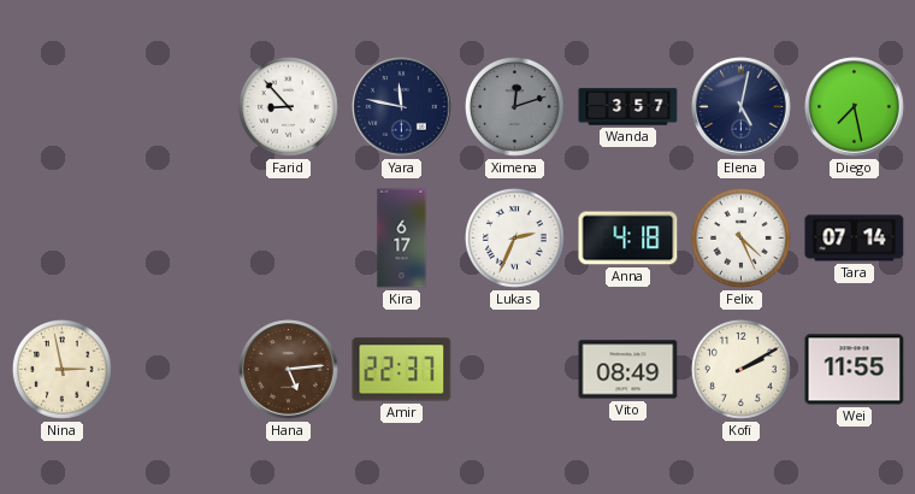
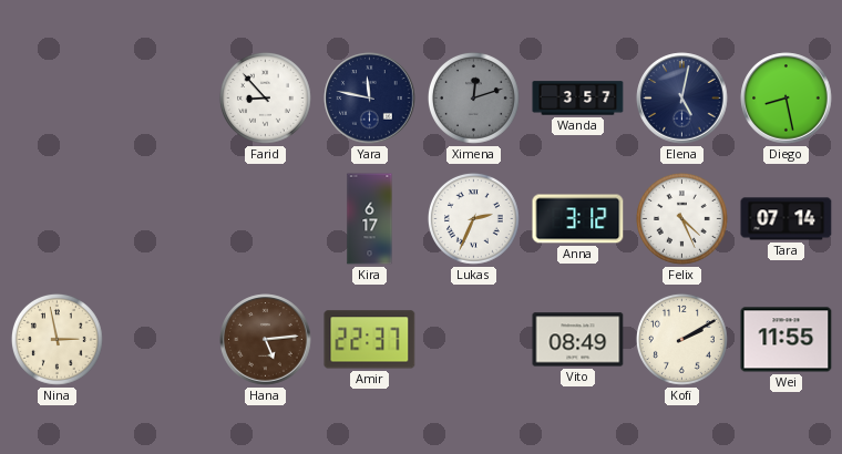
Diego: 7:28 -> 8:28
Anna: 4:18 -> 3:12
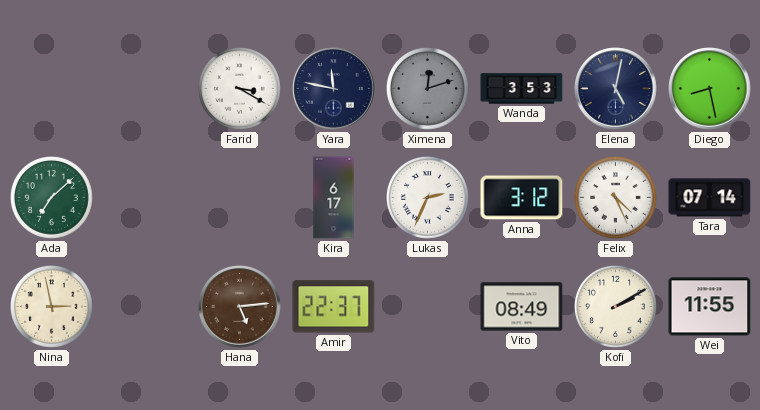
Farid: 8:53 -> 3:20
Wanda: 3:57 -> 3:53
Ada: none -> 7:08
